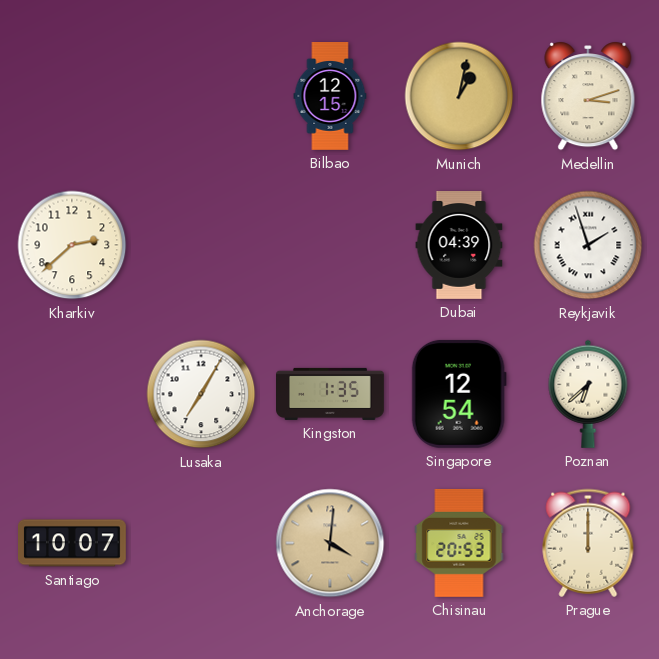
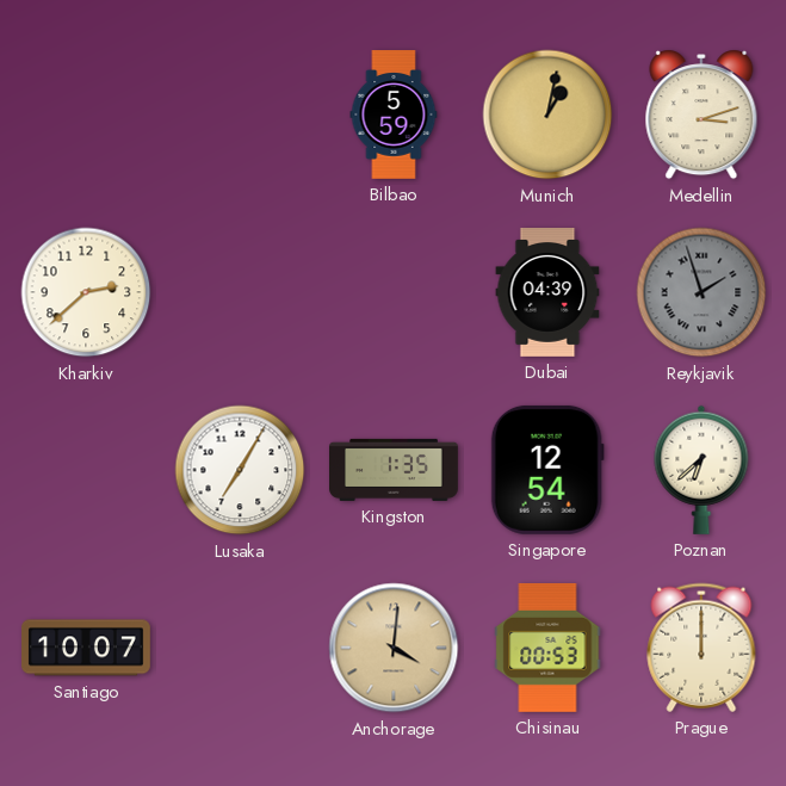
Bilbao: 12:15 -> 5:59
Reykjavik dial: white -> grey
Chisinau: 20:53 -> 00:53
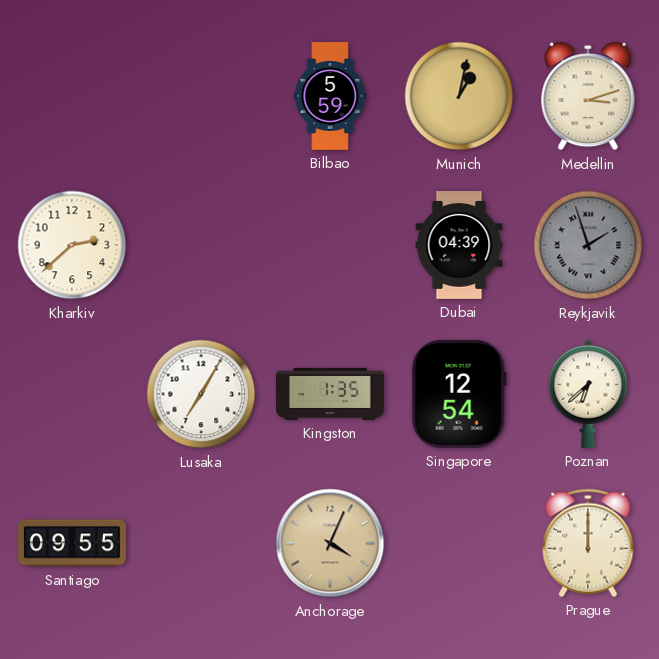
Santiago: 10:07 -> 09:55
Anchorage: 4:01 -> 4:04
Chisinau: 00:53 -> none
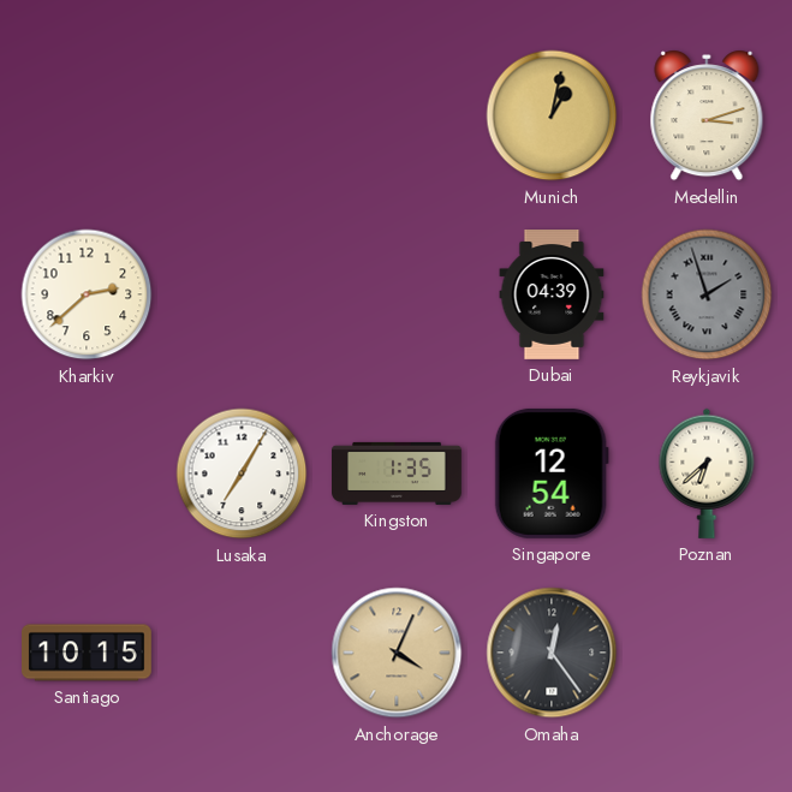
Bilbao: 5:59 -> none
Santiago: 09:55 -> 10:15
Omaha: none -> 12:24
Prague: 12:00 -> none
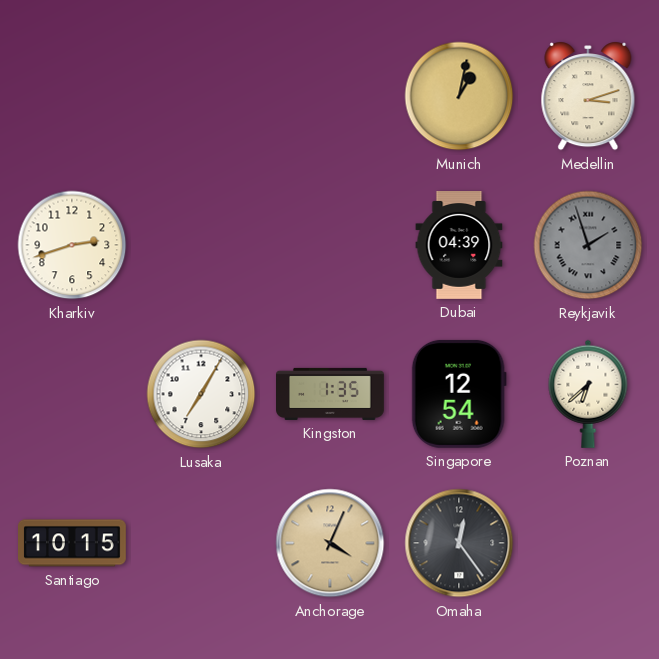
Kharkiv: 2:38 -> 2:42
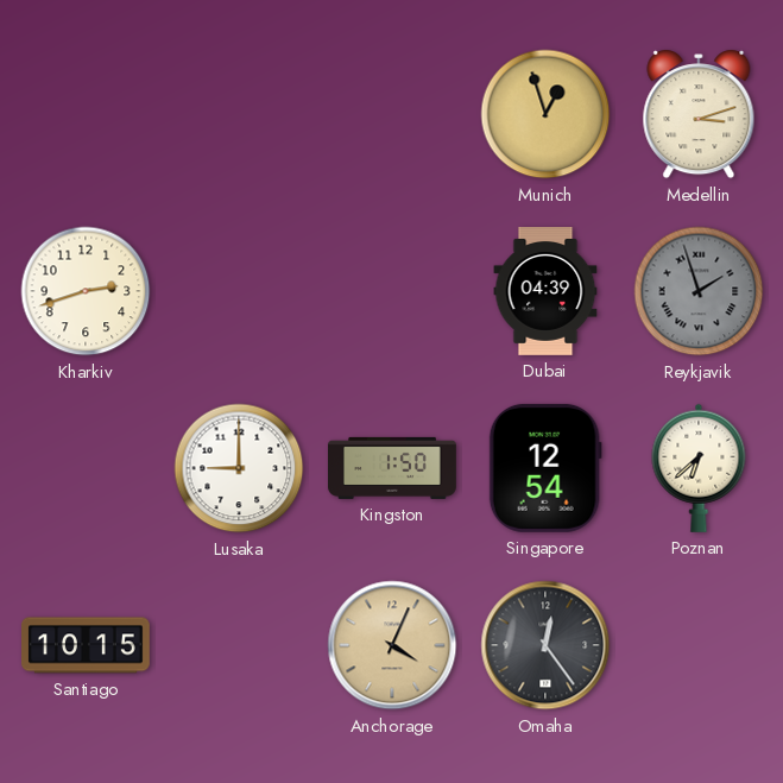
Munich: 1:02 -> 12:57
Lusaka: 7:05 -> 9:00
Kingston: 1:35 -> 1:50
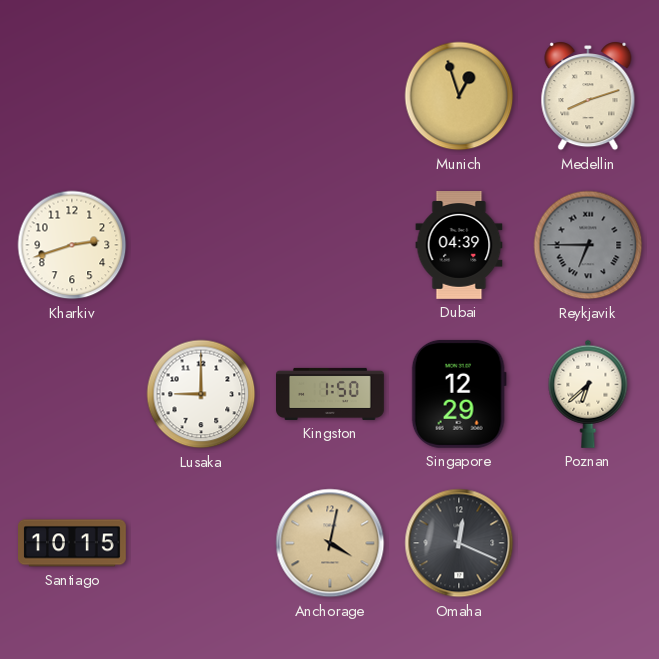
Medellin: 3:12 -> 8:12
Reykjavik: 1:57 -> 6:45
Singapore: 12:54 -> 12:29
Anchorage: 4:04 -> 4:02
Omaha: 12:24 -> 12:19
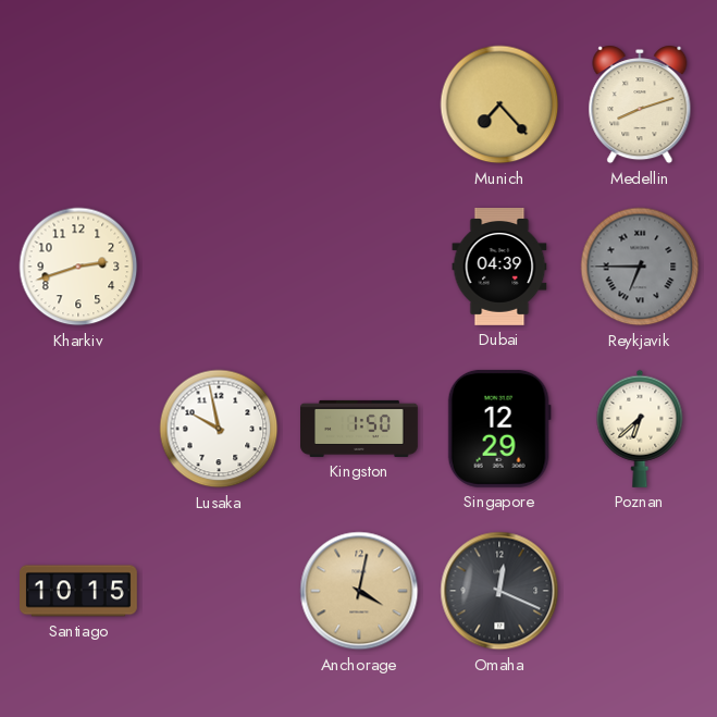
Munich: 12:57 -> 7:23
Lusaka: 9:00 -> 9:58
